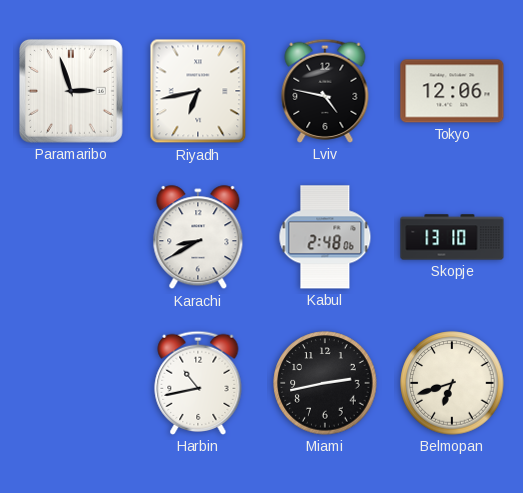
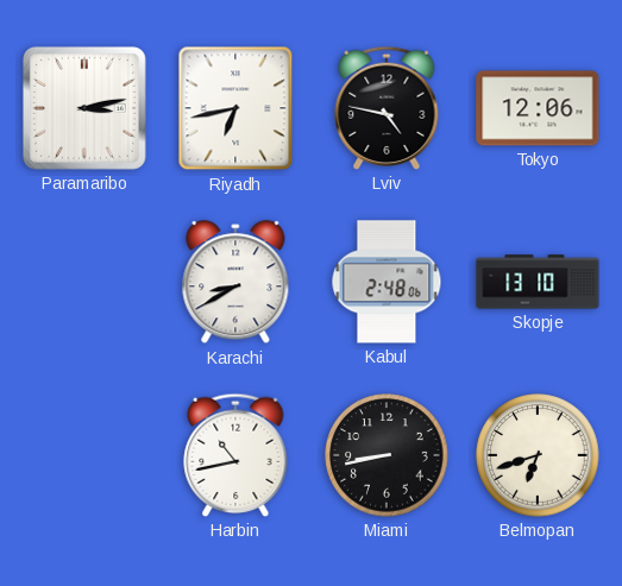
Paramaribo: 2:57 -> 3:13
Miami: 2:43 -> 8:43
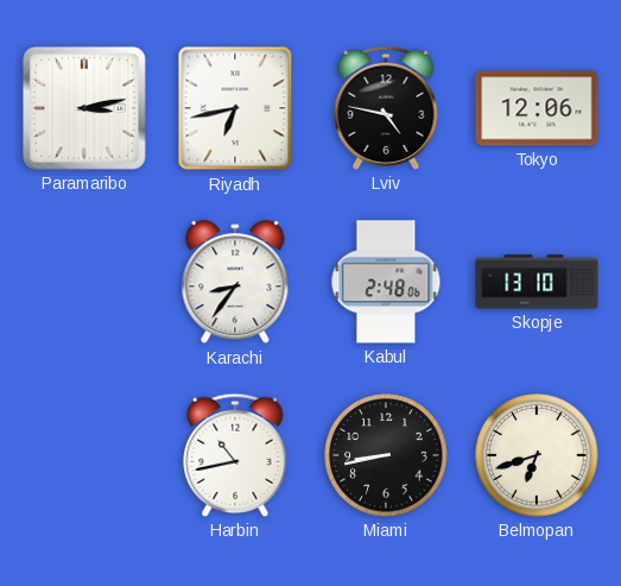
Karachi: 8:40 -> 8:36
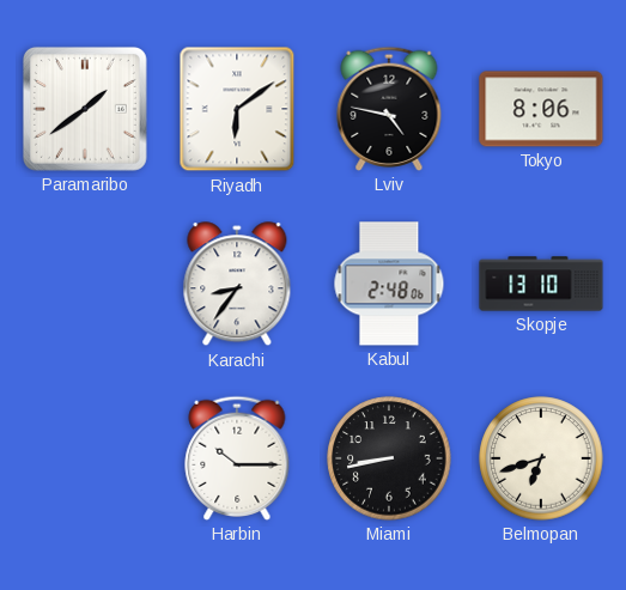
Paramaribo: 3:13 -> 1:39
Riyadh: 6:43 -> 6:09
Tokyo: 12:06 -> 8:06
Harbin: 10:43 -> 10:15
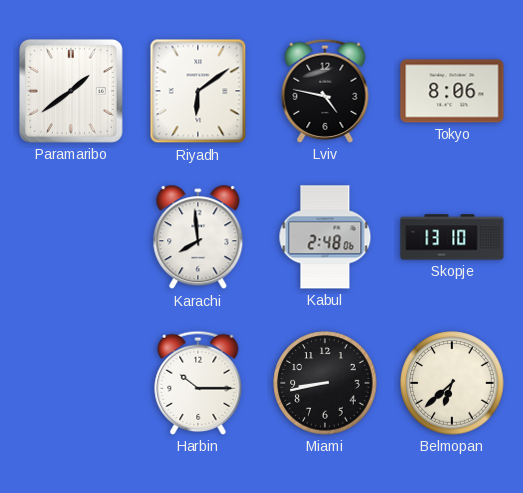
Karachi: 8:36 -> 7:59
Belmopan: 6:42 -> 6:38
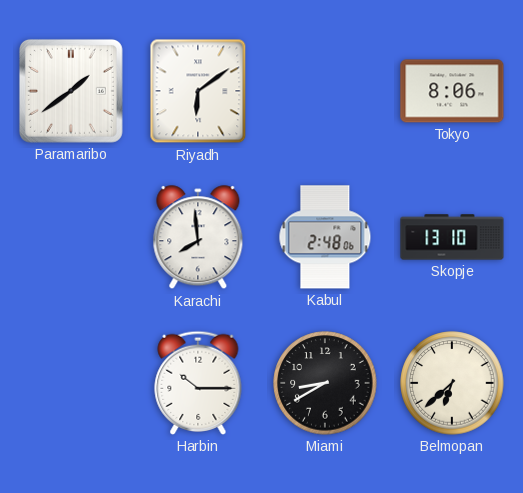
Lviv: 4:47 -> none
Miami: 8:43 -> 8:40
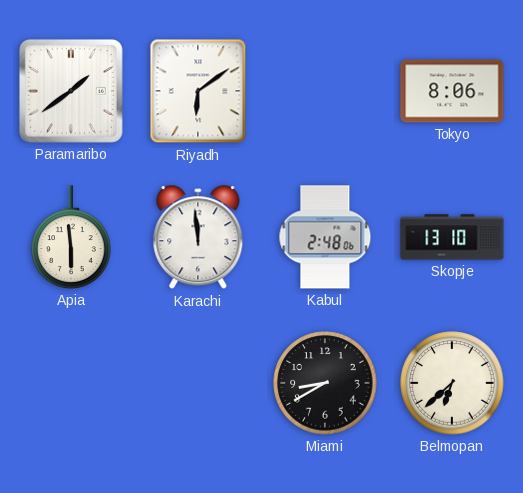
Apia: none -> 5:59
Karachi: 7:59 -> 11:59
Harbin: 10:15 -> none
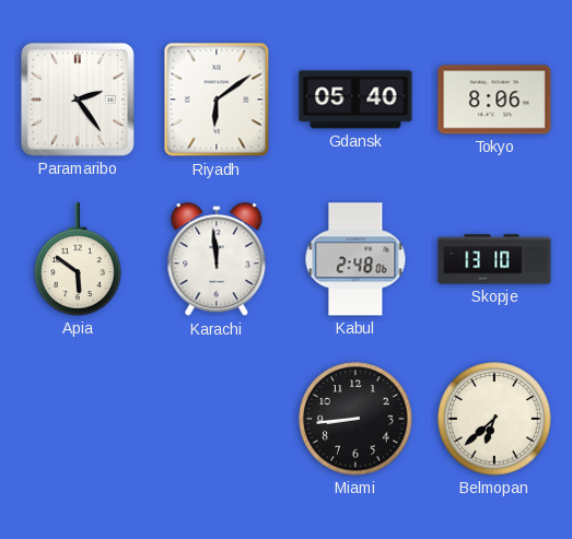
Paramaribo: 1:39 -> 2:24
Gdansk: none -> 05:40
Apia: 5:59 -> 5:51
Miami: 8:40 -> 8:44
